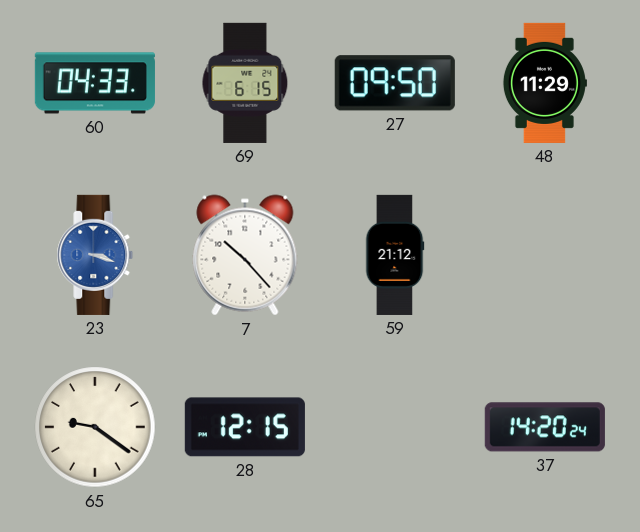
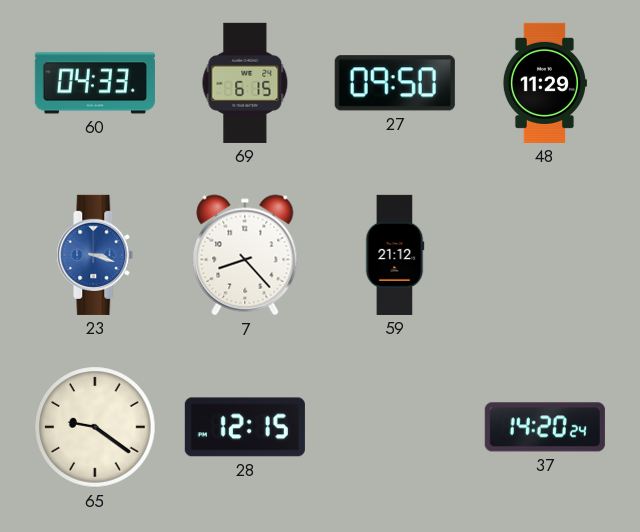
7: 10:23 -> 8:23
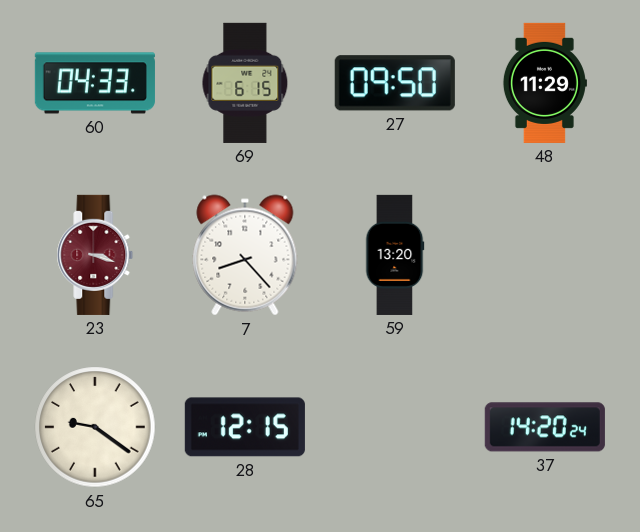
23 dial: blue -> burgundy
59: 21:12 -> 13:20
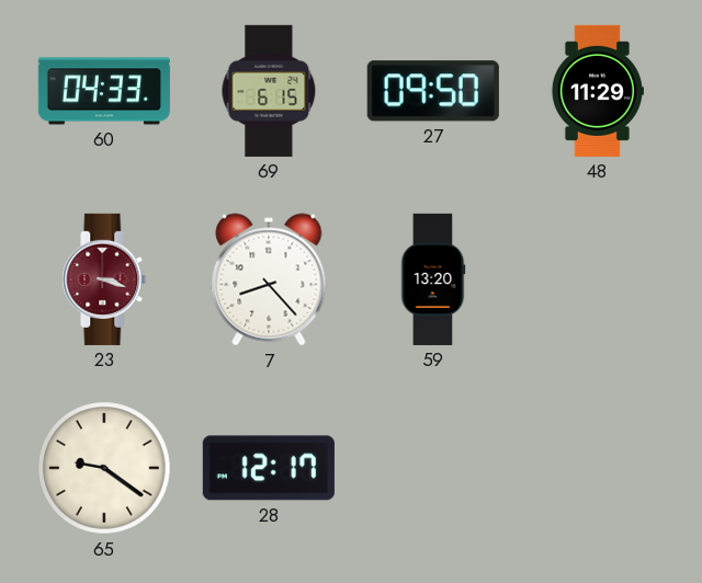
28: 12:15 -> 12:17
37: 14:20 -> none
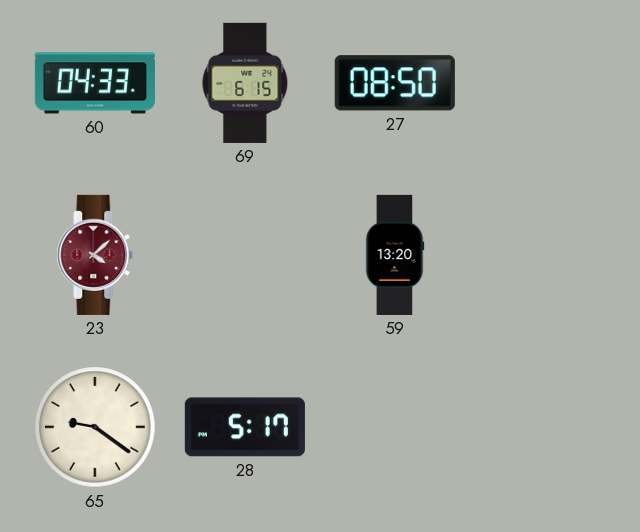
27: 09:50 -> 08:50
48: 11:29 -> none
23: 3:18 -> 4:08
7: 8:23 -> none
28: 12:17 -> 5:17
